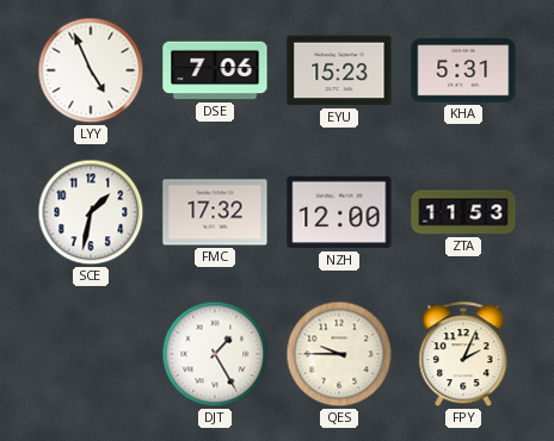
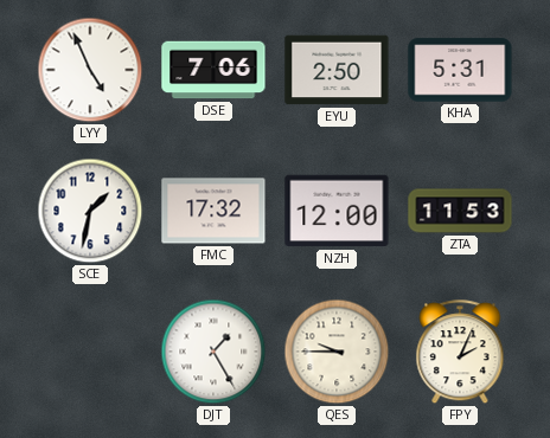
EYU: 15:23 -> 2:50
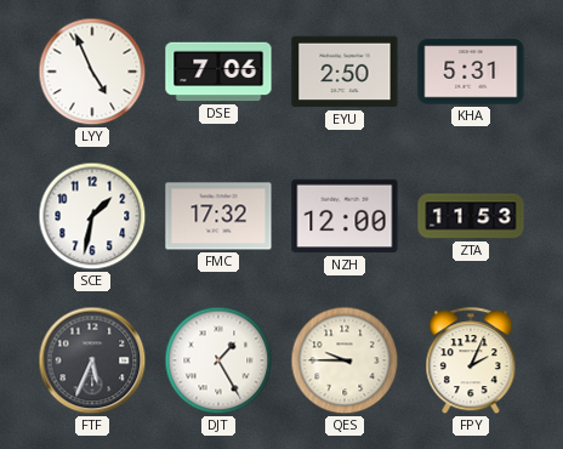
FTF: none -> 5:34
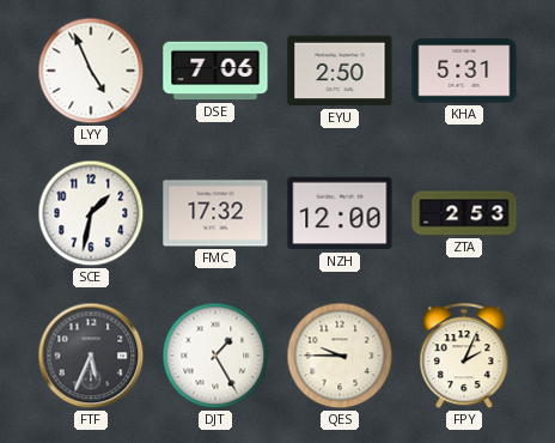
ZTA: 11:53 -> 2:53
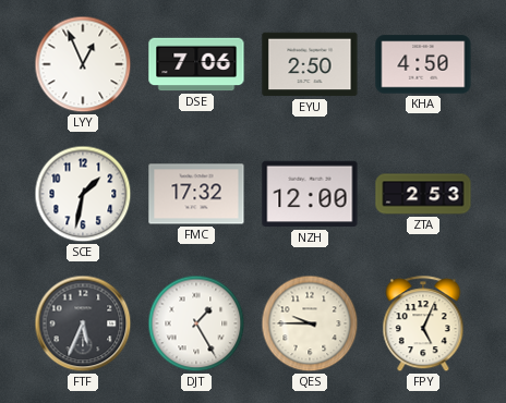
LYY: 4:56 -> 12:56
KHA: 5:31 -> 4:50
FPY: 2:04 -> 5:04
